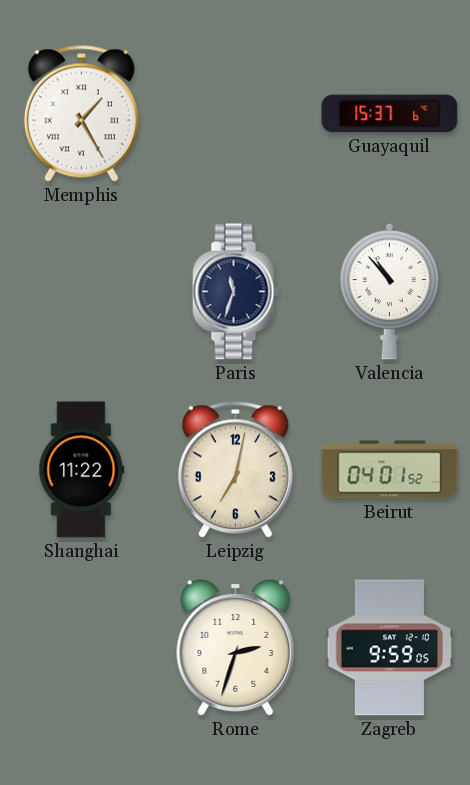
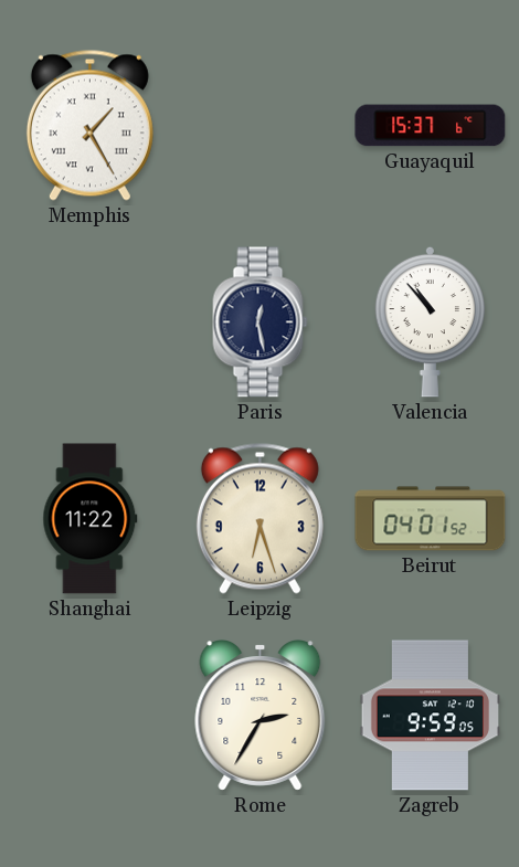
Paris: 11:33 -> 12:28
Leipzig: 7:02 -> 6:27
Rome: 2:33 -> 2:35
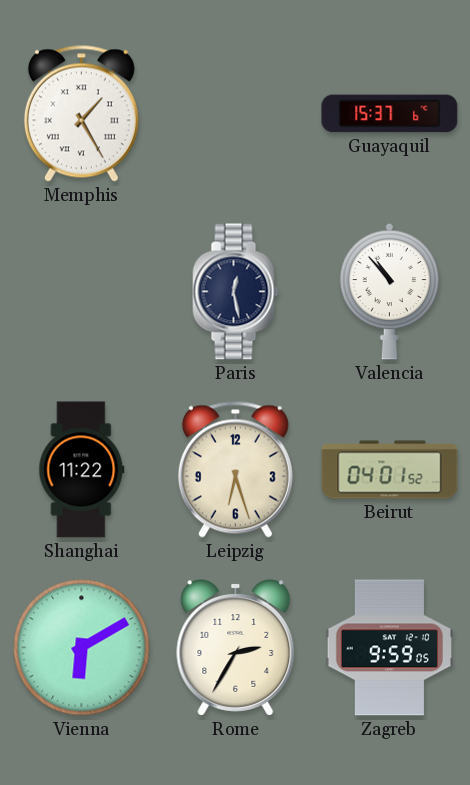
Vienna: none -> 6:10
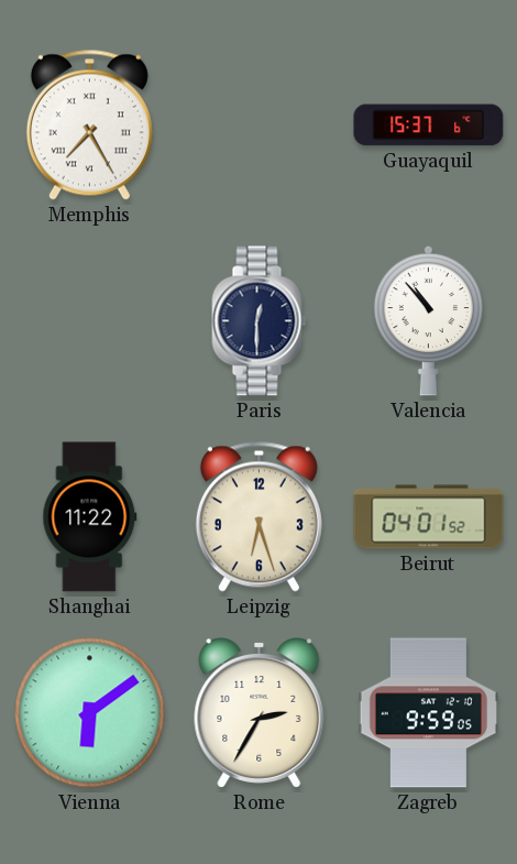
Memphis: 1:25 -> 7:25
Paris: 12:28 -> 12:30
Vienna: 6:10 -> 6:09
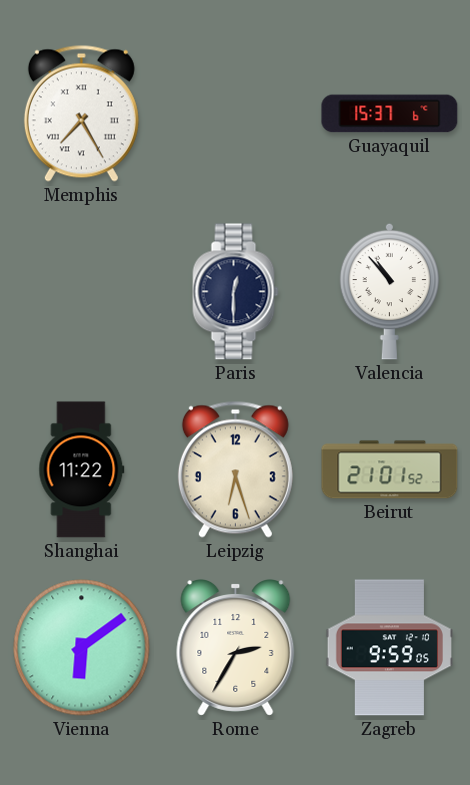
Beirut: 04:01 -> 21:01
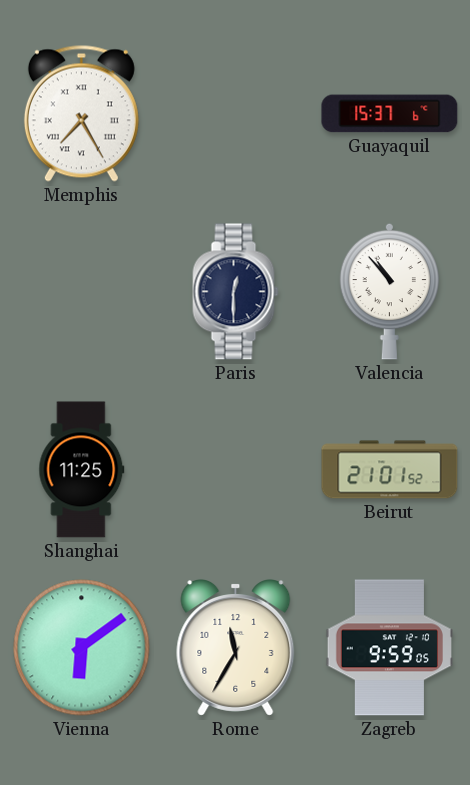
Shanghai: 11:22 -> 11:25
Leipzig: 6:27 -> none
Rome: 2:35 -> 11:35
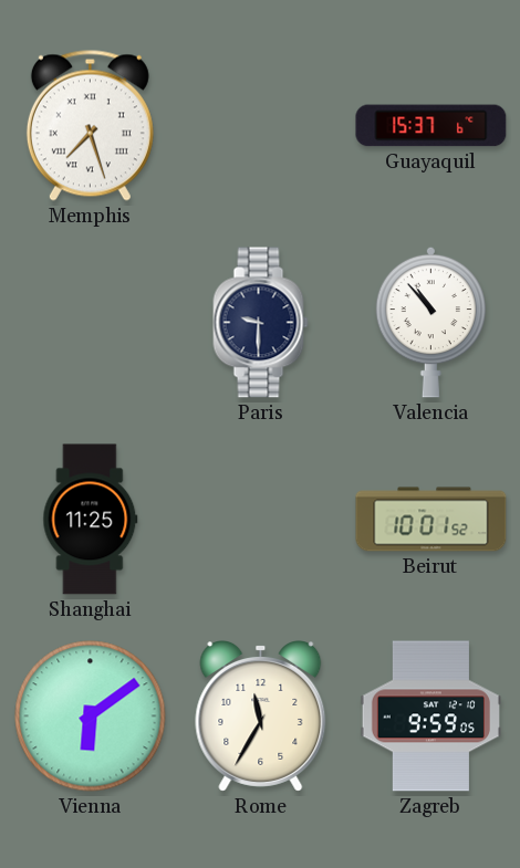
Memphis: 7:25 -> 7:27
Paris: 12:30 -> 9:30
Beirut: 21:01 -> 10:01
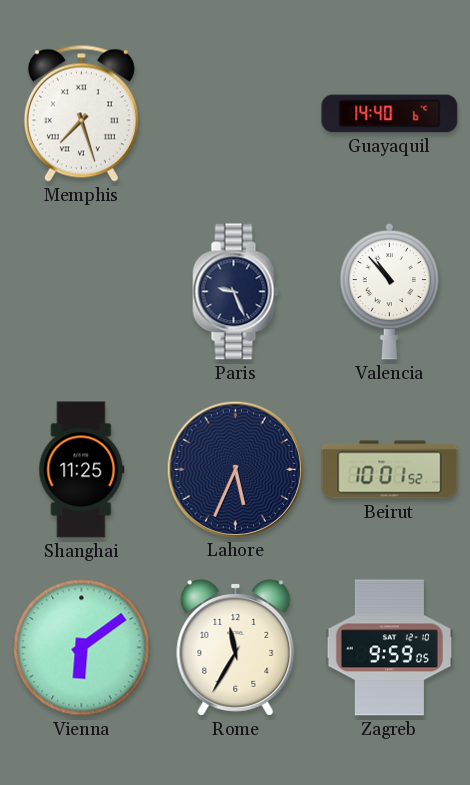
Guayaquil: 15:37 -> 14:40
Paris: 9:30 -> 9:26
Lahore: none -> 5:34
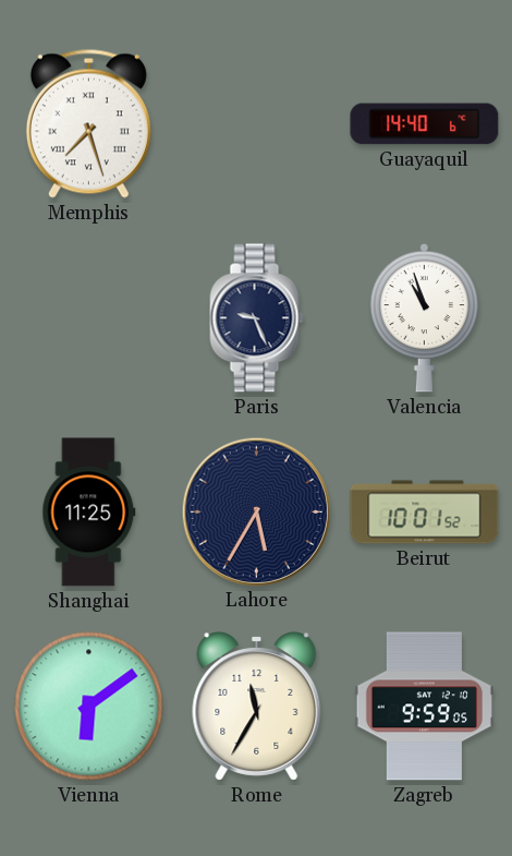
Valencia: 10:53 -> 10:57
Lahore: 5:34 -> 5:35
